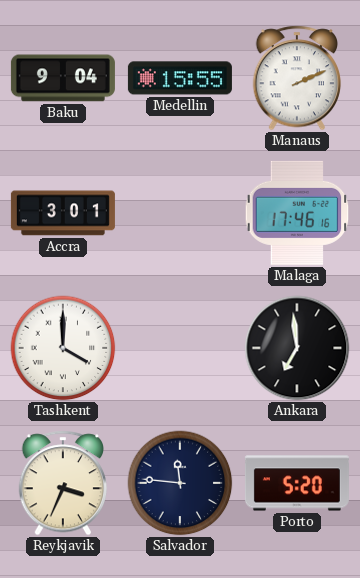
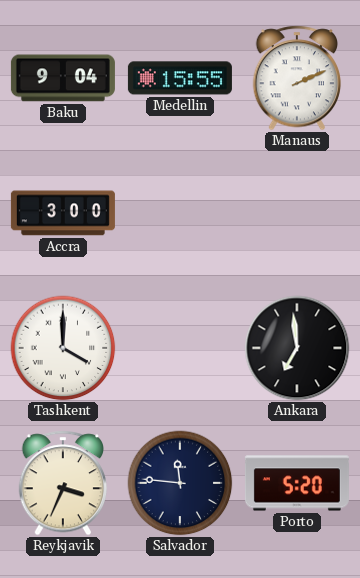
Accra: 3:01 -> 3:00
Malaga: 17:46 -> none
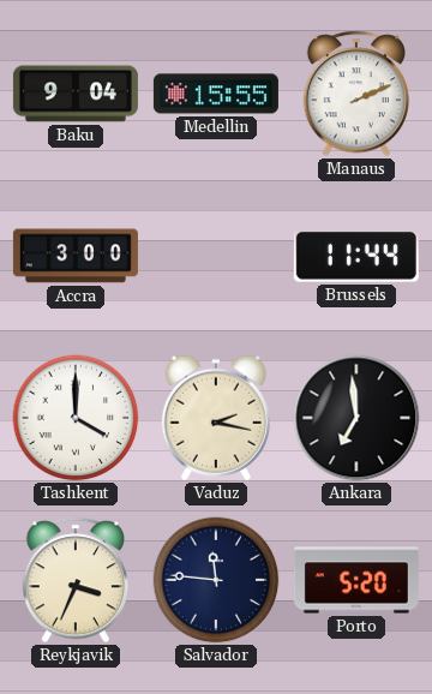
Brussels: none -> 11:44
Vaduz: none -> 2:17
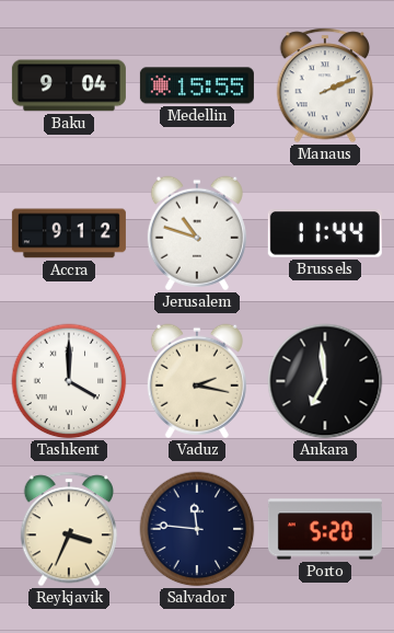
Accra: 3:00 -> 9:12
Jerusalem: none -> 10:48
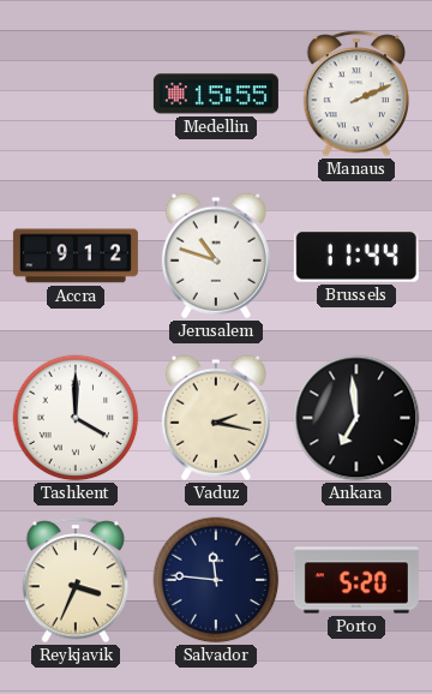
Baku: 9:04 -> none
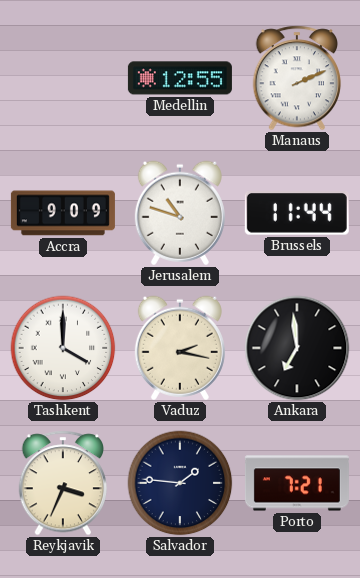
Medellin: 15:55 -> 12:55
Accra: 9:12 -> 9:09
Salvador: 11:46 -> 1:46
Porto: 5:20 -> 7:21
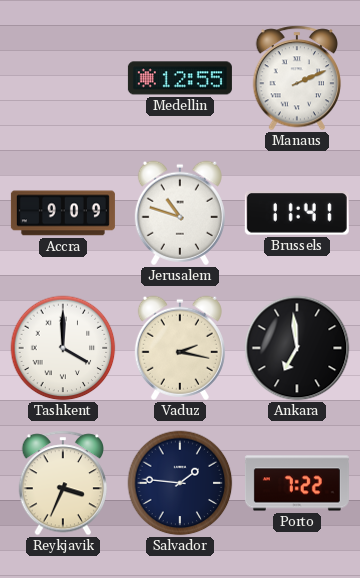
Brussels: 11:44 -> 11:41
Porto: 7:21 -> 7:22
